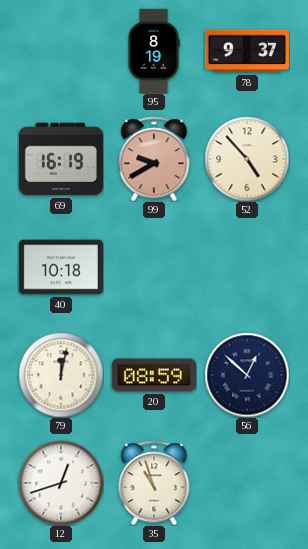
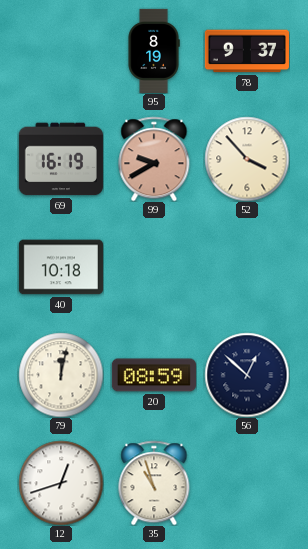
52: 4:53 -> 3:53
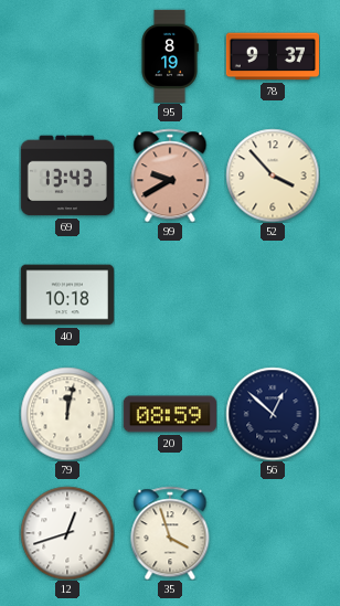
69: 16:19 -> 13:43
35: 10:57 -> 3:57
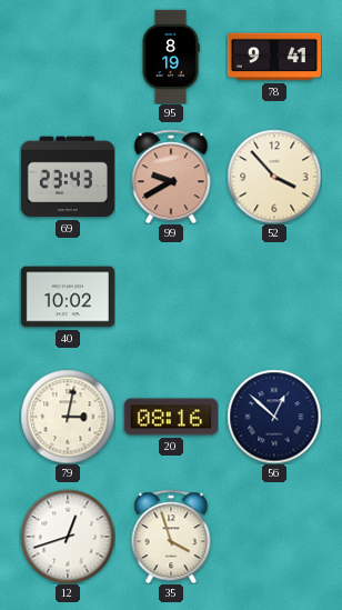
78: 9:37 -> 9:41
69: 13:43 -> 23:43
40: 10:18 -> 10:02
79: 12:02 -> 3:02
20: 08:59 -> 08:16
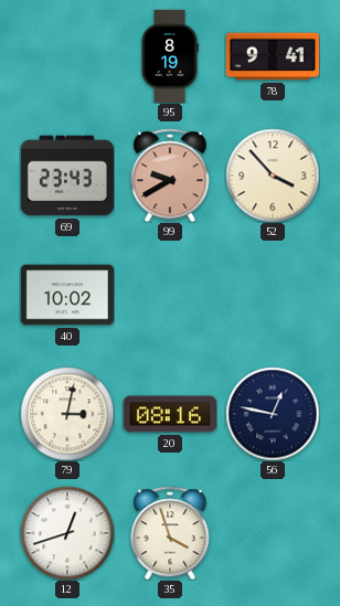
56: 12:52 -> 12:47
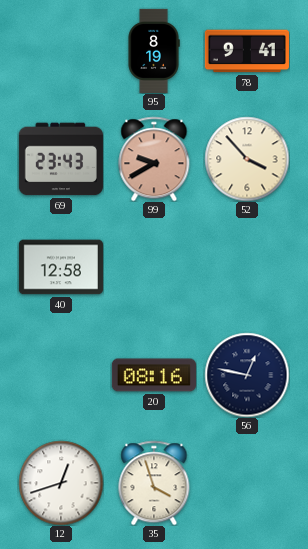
40: 10:02 -> 12:58
79: 3:02 -> none
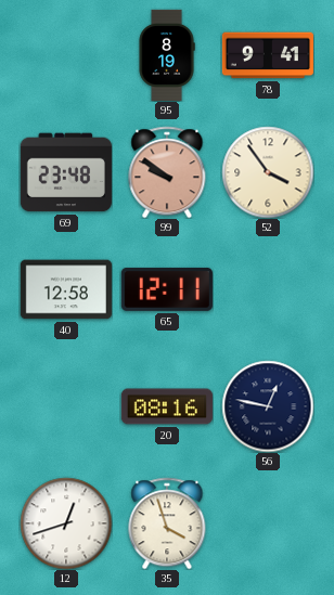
69: 23:43 -> 23:48
99: 9:40 -> 9:51
52: 3:53 -> 3:54
65: none -> 12:11
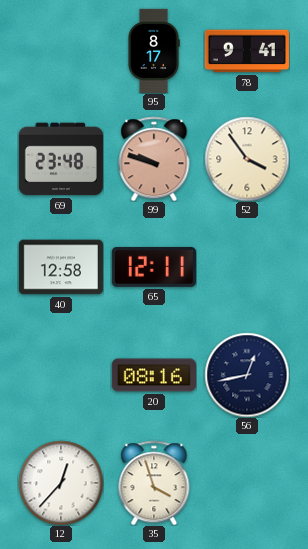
95: 8:19 -> 8:17
99: 9:51 -> 9:48
56: 12:47 -> 12:43
12: 12:42 -> 12:37
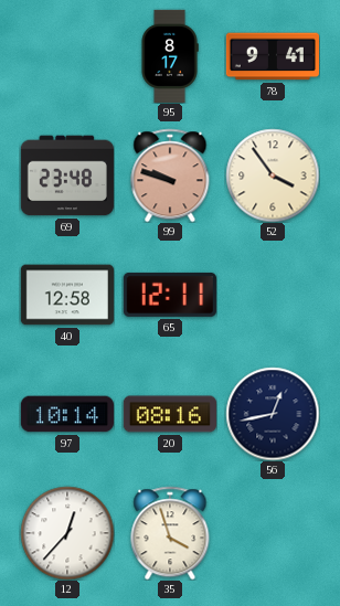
97: none -> 10:14
